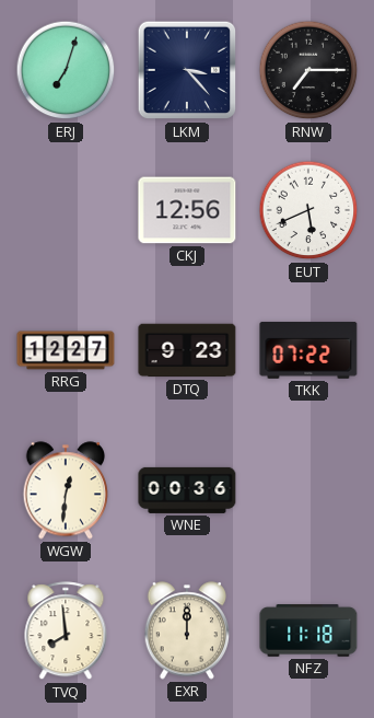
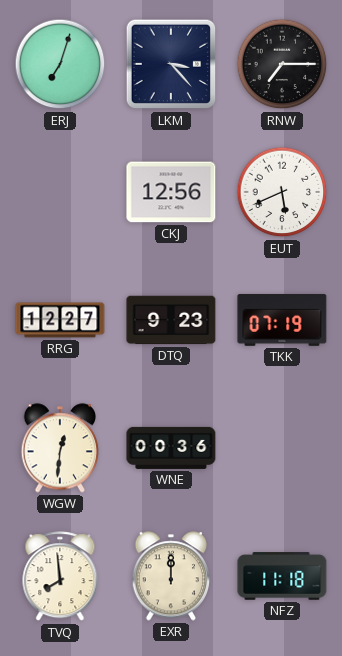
TKK: 07:22 -> 07:19
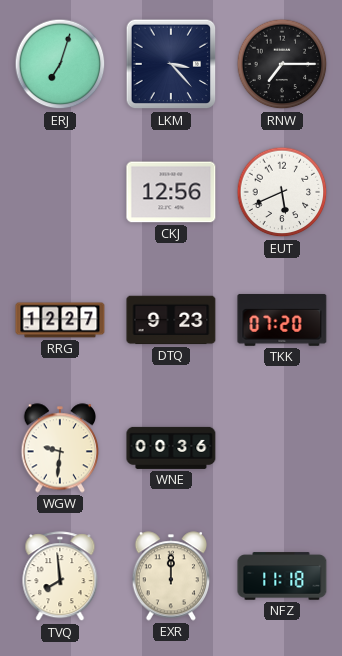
TKK: 07:19 -> 07:20
WGW: 12:31 -> 9:31
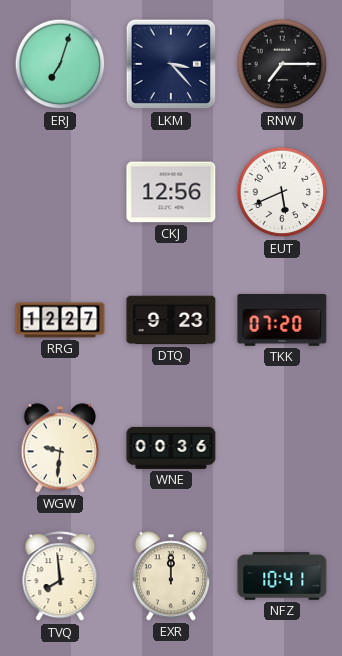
NFZ: 11:18 -> 10:41
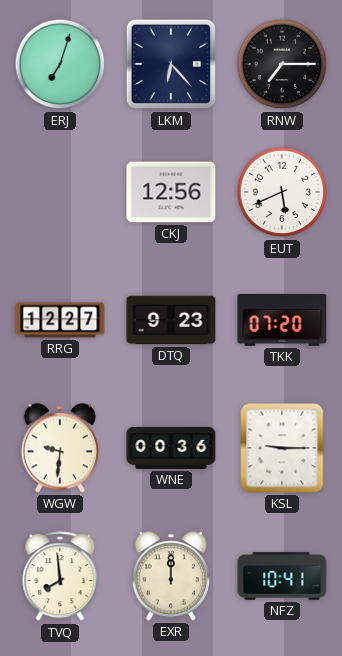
LKM: 3:23 -> 6:23
KSL: none -> 9:15
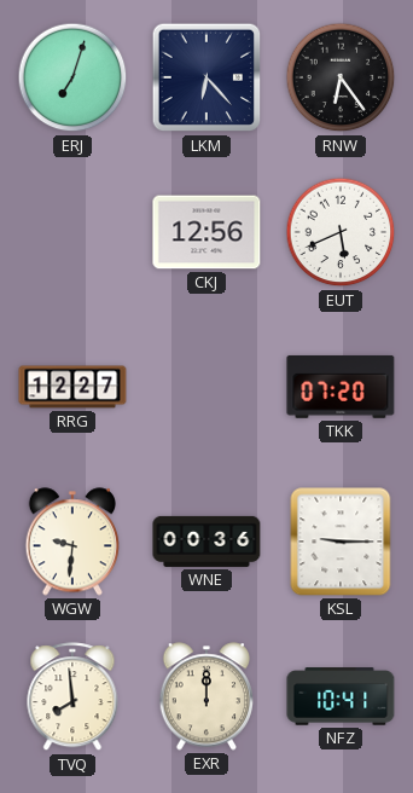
RNW: 7:15 -> 6:24
DTQ: 9:23 -> none
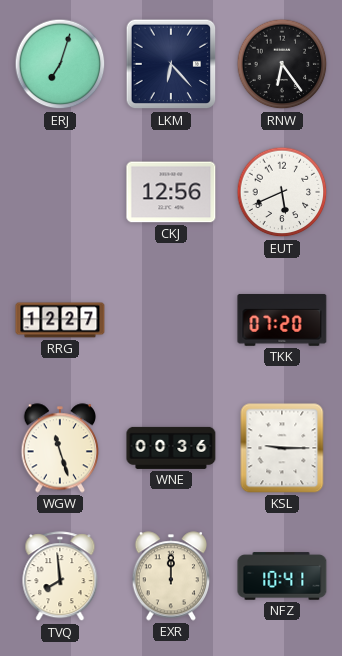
WGW: 9:31 -> 11:27
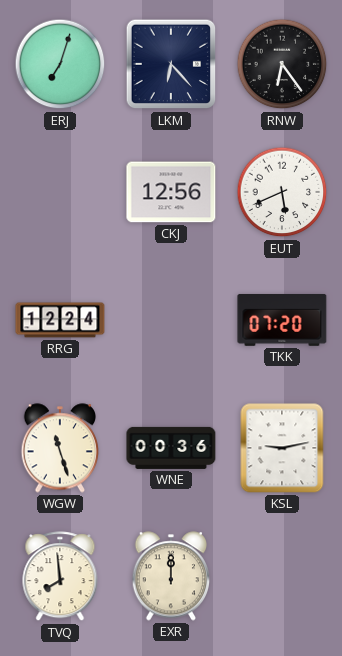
RRG: 12:27 -> 12:24
KSL: 9:15 -> 9:13
NFZ: 10:41 -> none
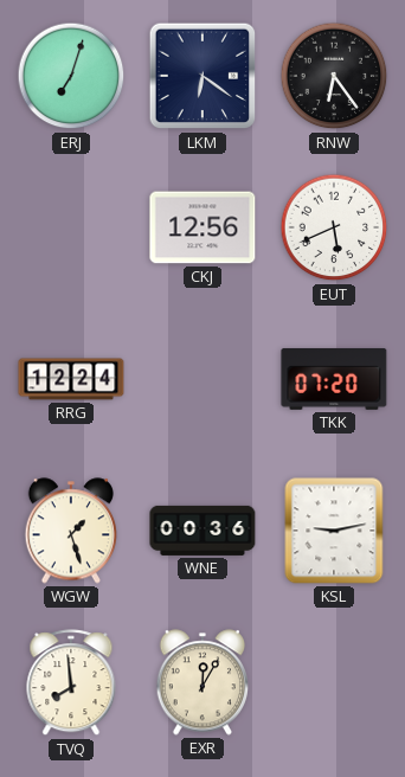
LKM: 6:23 -> 6:21
WGW: 11:27 -> 1:27
EXR: 12:00 -> 12:05
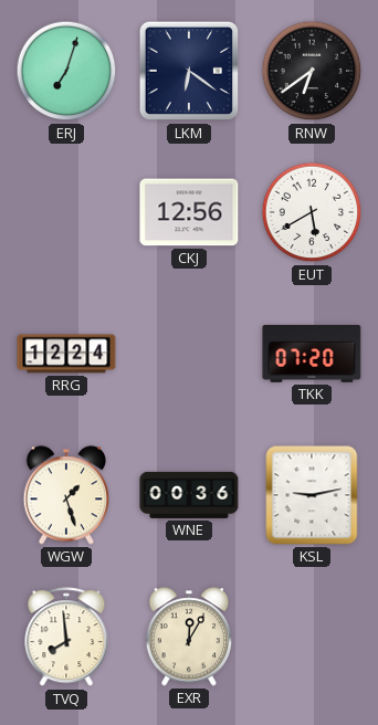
RNW: 6:24 -> 6:39
EUT: 5:41 -> 5:40
